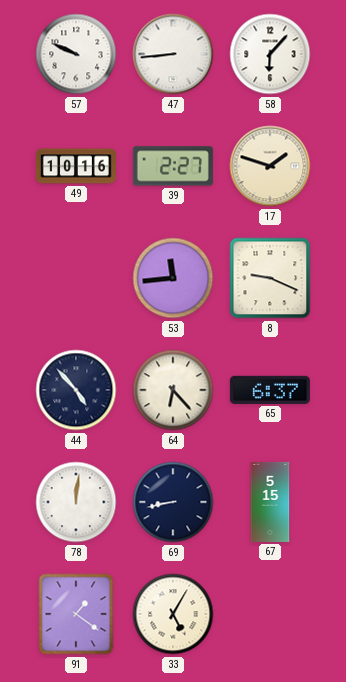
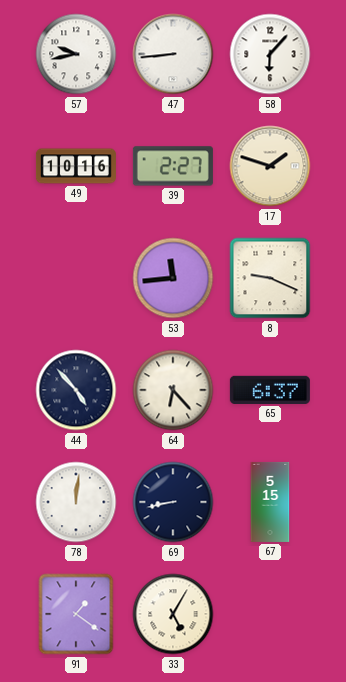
57: 9:49 -> 9:43
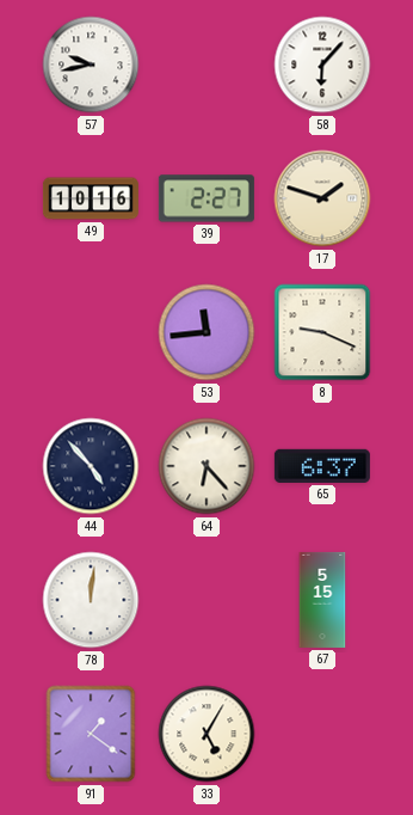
47: 8:44 -> none
69: 8:43 -> none
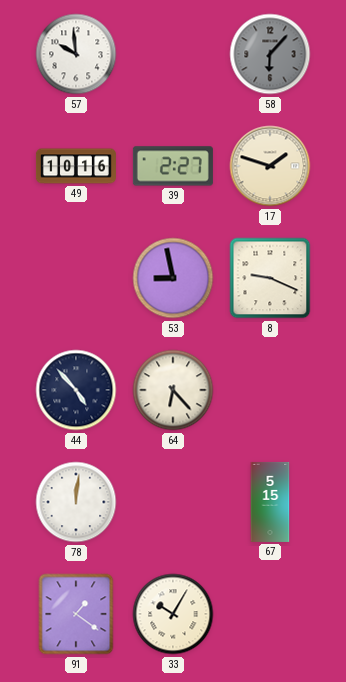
57: 9:43 -> 9:59
58 dial: white -> grey
53: 11:44 -> 8:58
65: 6:37 -> none
33: 5:05 -> 10:05
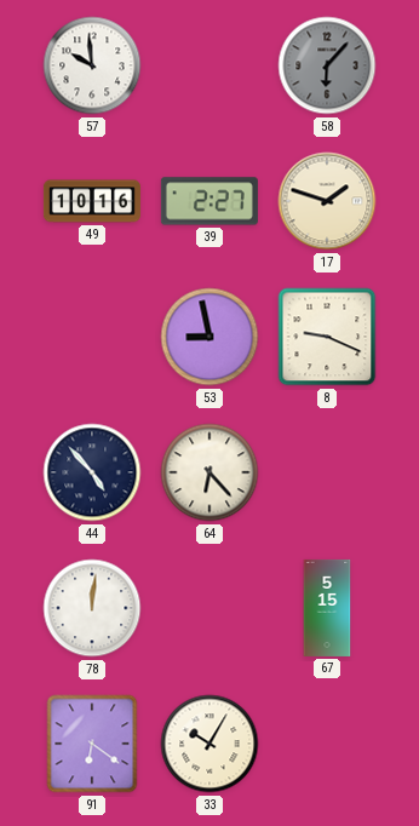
91: 1:21 -> 6:21
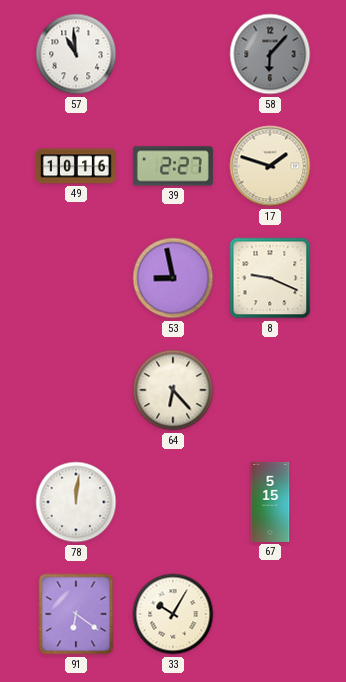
57: 9:59 -> 10:59
44: 4:53 -> none
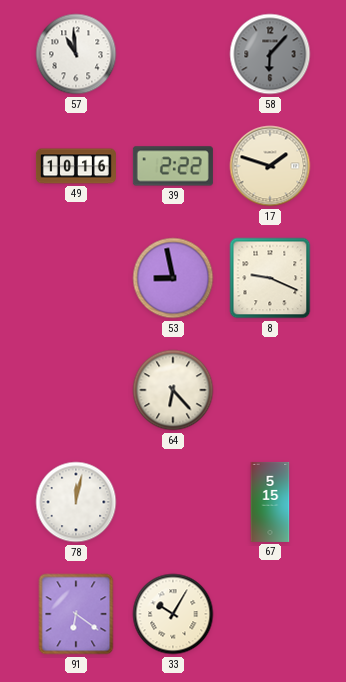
39: 2:27 -> 2:22
78: 12:01 -> 12:02
